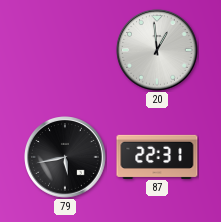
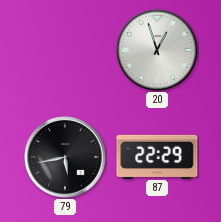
20: 12:59 -> 12:57
87: 22:31 -> 22:29
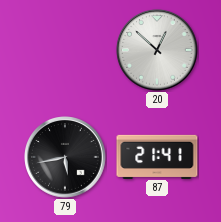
20: 12:57 -> 12:52
87: 22:29 -> 21:41
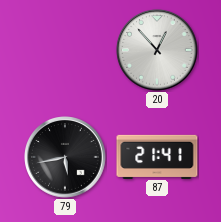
20: 12:52 -> 12:53
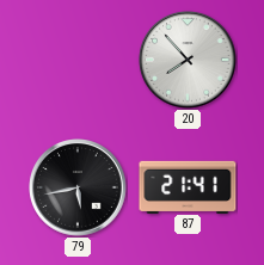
20: 12:53 -> 7:53
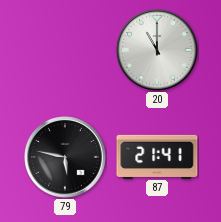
20: 7:53 -> 11:00
79: 5:43 -> 5:47
